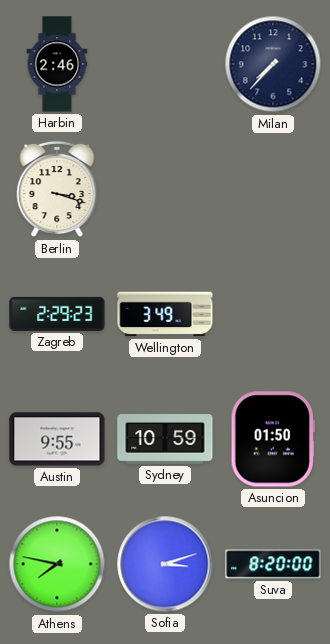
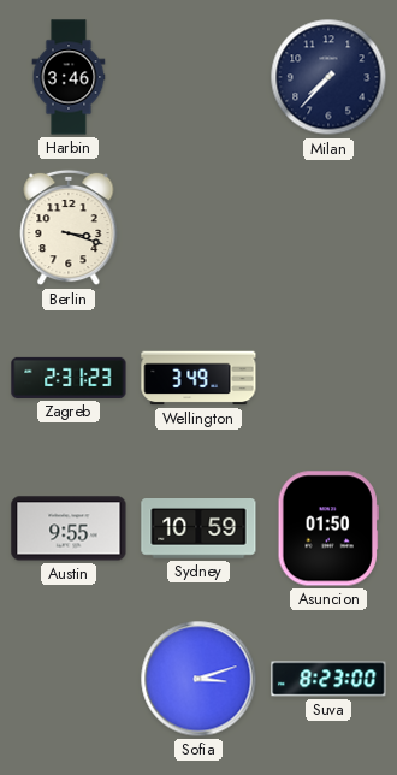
Harbin: 2:46 -> 3:46
Zagreb: 2:29 -> 2:31
Athens: 7:47 -> none
Suva: 8:20 -> 8:23
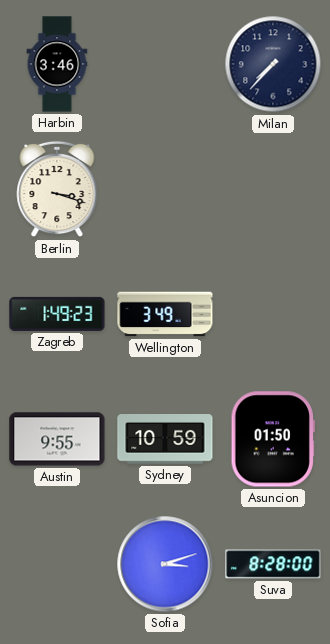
Zagreb: 2:31 -> 1:49
Suva: 8:23 -> 8:28
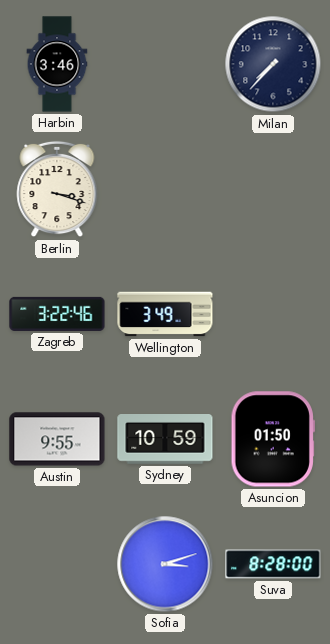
Zagreb: 1:49 -> 3:22
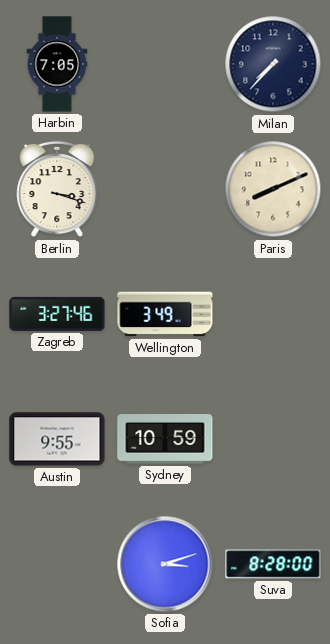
Harbin: 3:46 -> 7:05
Paris: none -> 8:11
Zagreb: 3:22 -> 3:27
Asuncion: 01:50 -> none
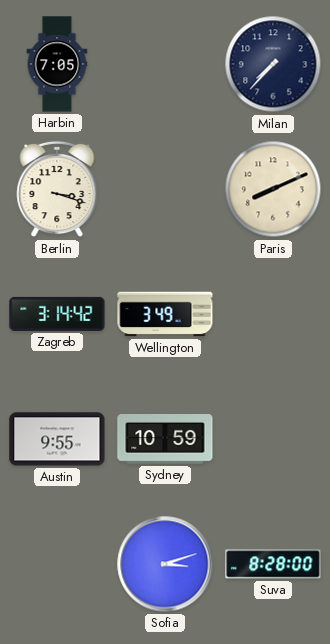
Zagreb: 3:27 -> 3:14
